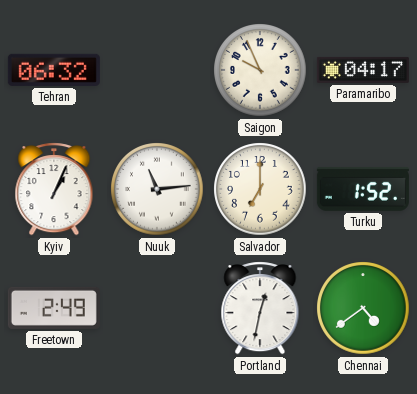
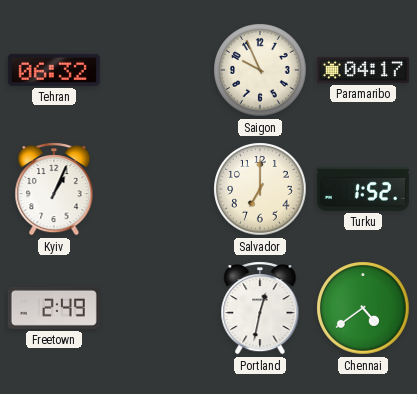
Nuuk: 11:14 -> none
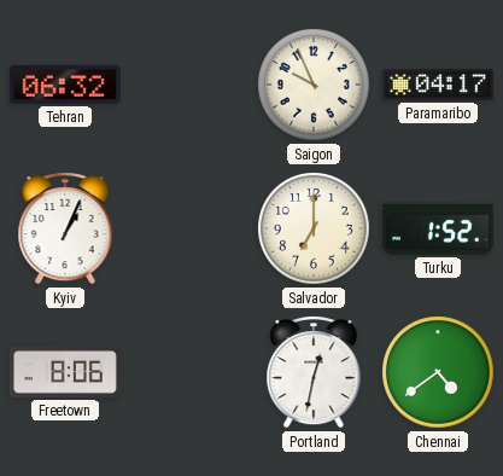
Freetown: 2:49 -> 8:06
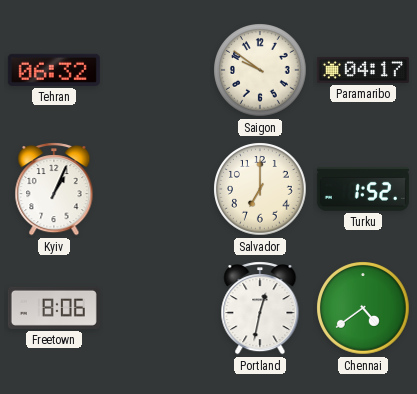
Saigon: 9:56 -> 9:51
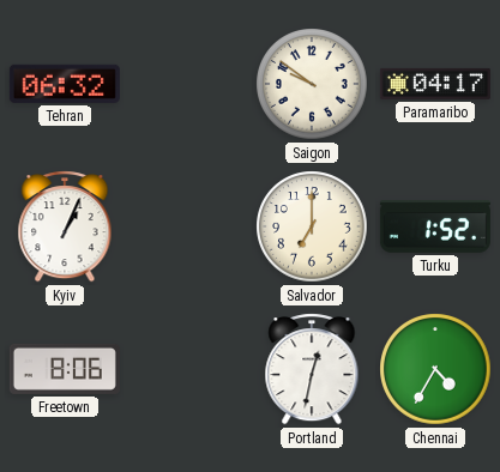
Chennai: 4:39 -> 4:35
